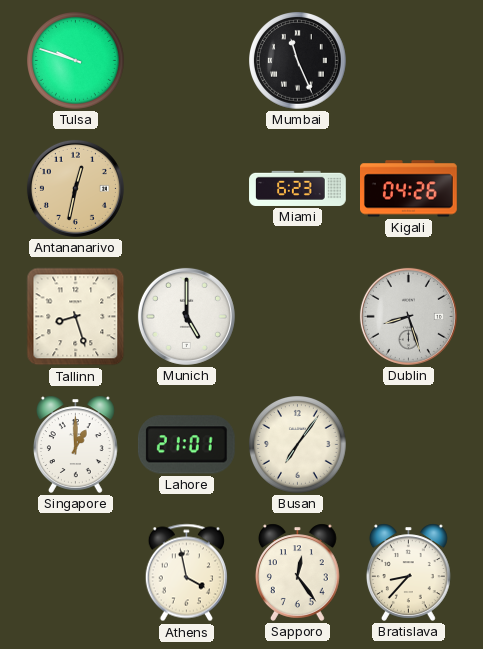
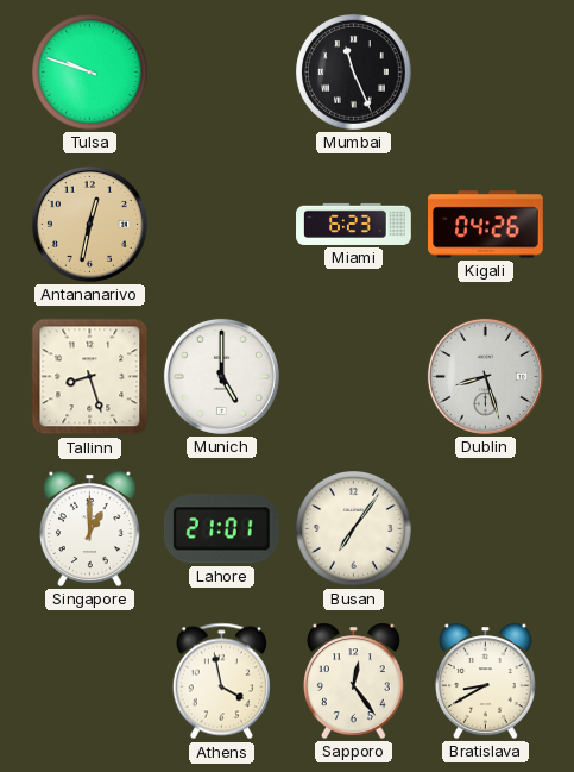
Bratislava: 8:37 -> 8:40
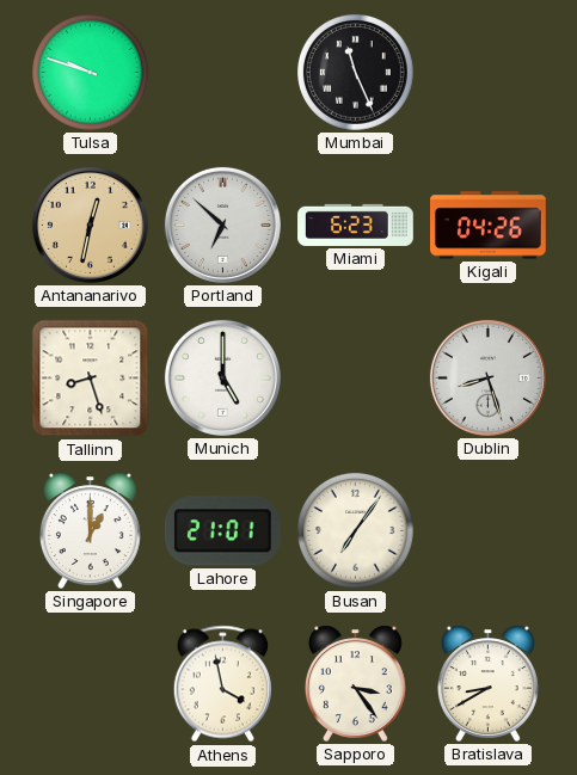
Portland: none -> 6:52
Sapporo: 12:24 -> 3:24
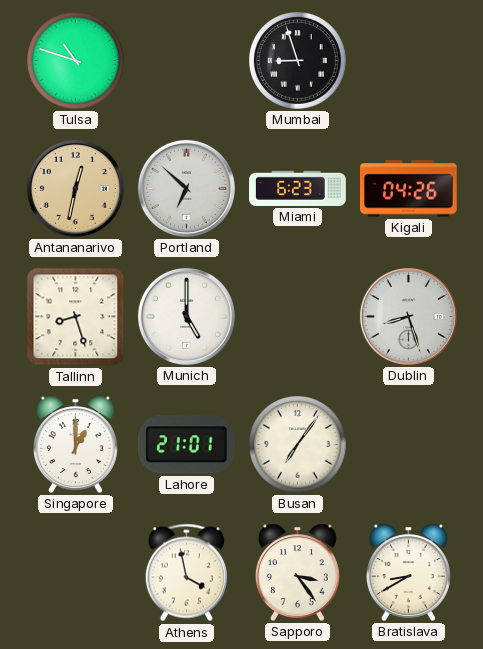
Tulsa: 9:48 -> 10:48
Mumbai: 11:26 -> 8:57
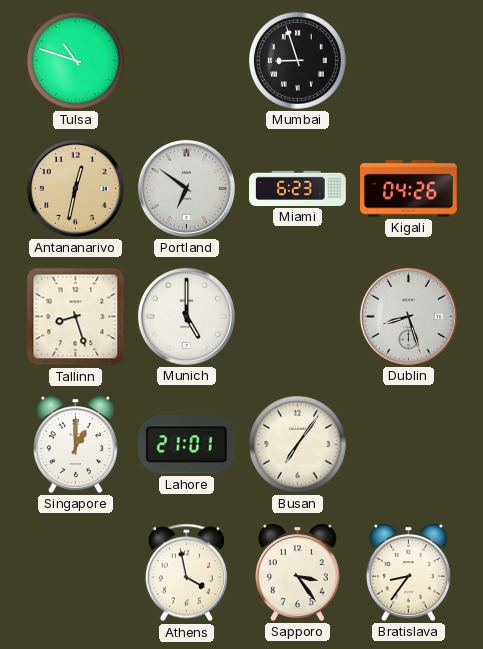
Portland: 6:52 -> 6:51
Bratislava: 8:40 -> 8:36
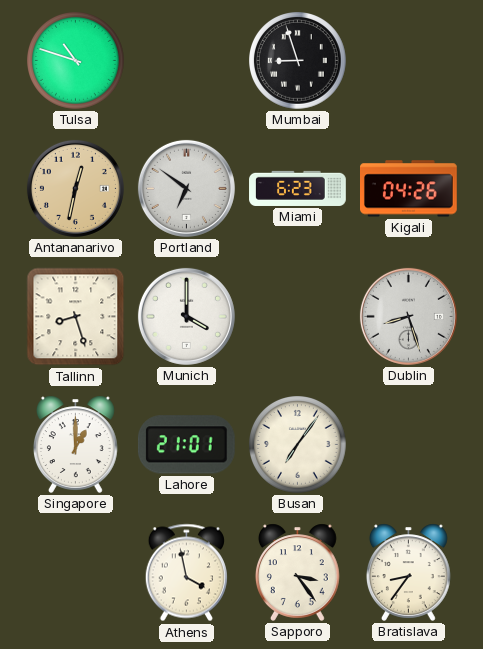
Munich: 5:00 -> 4:00
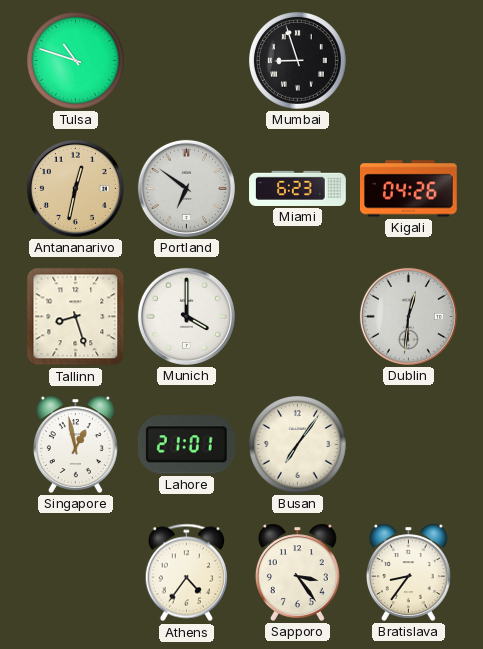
Dublin: 8:27 -> 12:31
Singapore: 1:00 -> 12:58
Athens: 3:58 -> 4:36
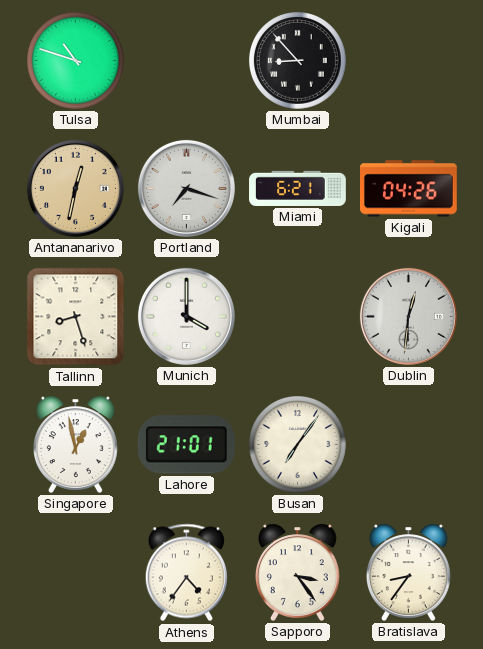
Mumbai: 8:57 -> 8:53
Portland: 6:51 -> 7:18
Miami: 6:23 -> 6:21
